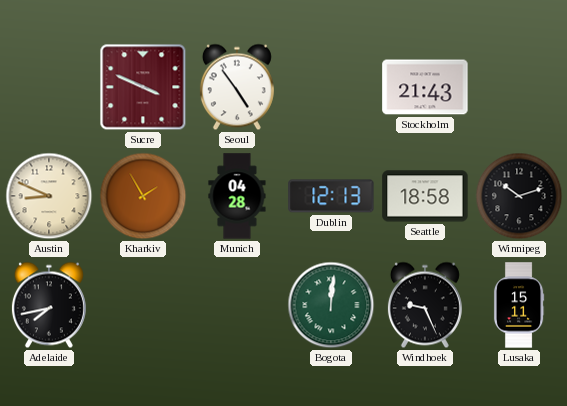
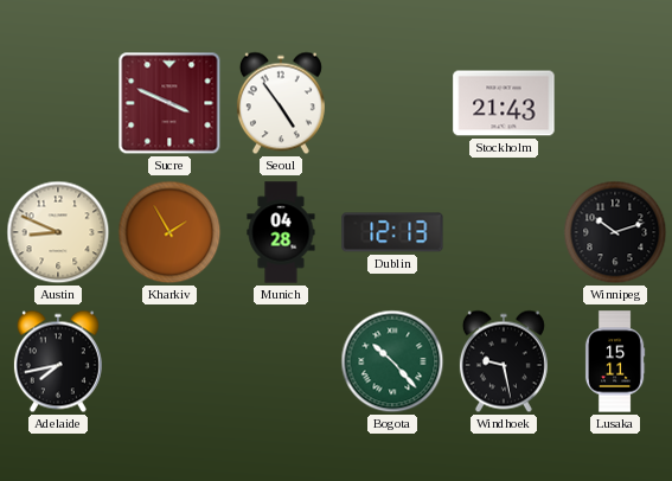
Seattle: 18:58 -> none
Bogota: 12:01 -> 10:23
Windhoek: 9:26 -> 9:28
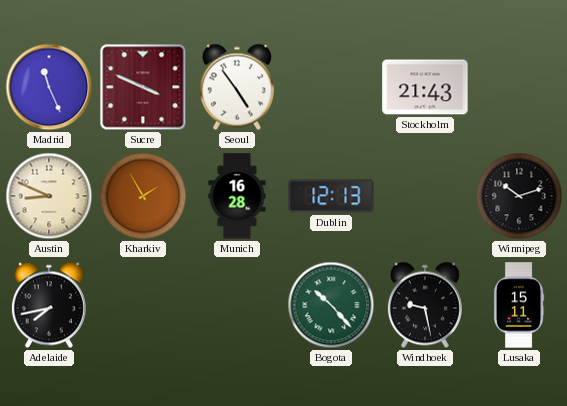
Madrid: none -> 11:26
Munich: 04:28 -> 16:28
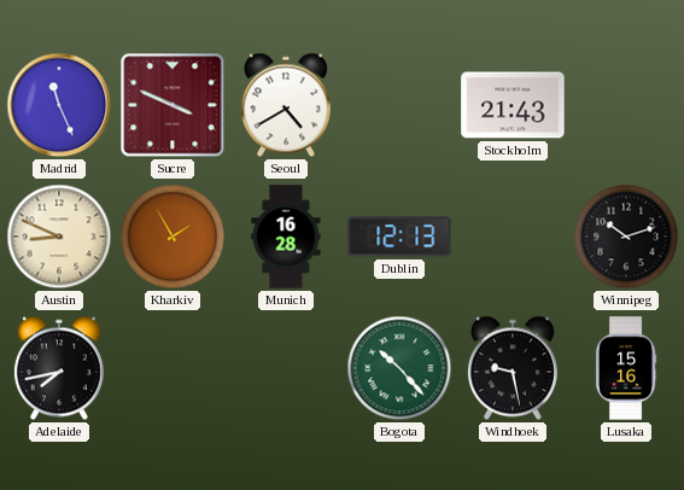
Seoul: 4:54 -> 4:40
Lusaka: 15:11 -> 15:16
